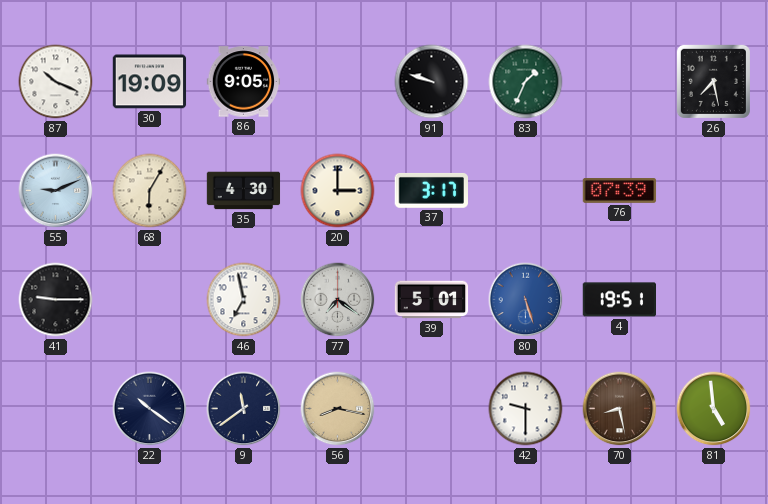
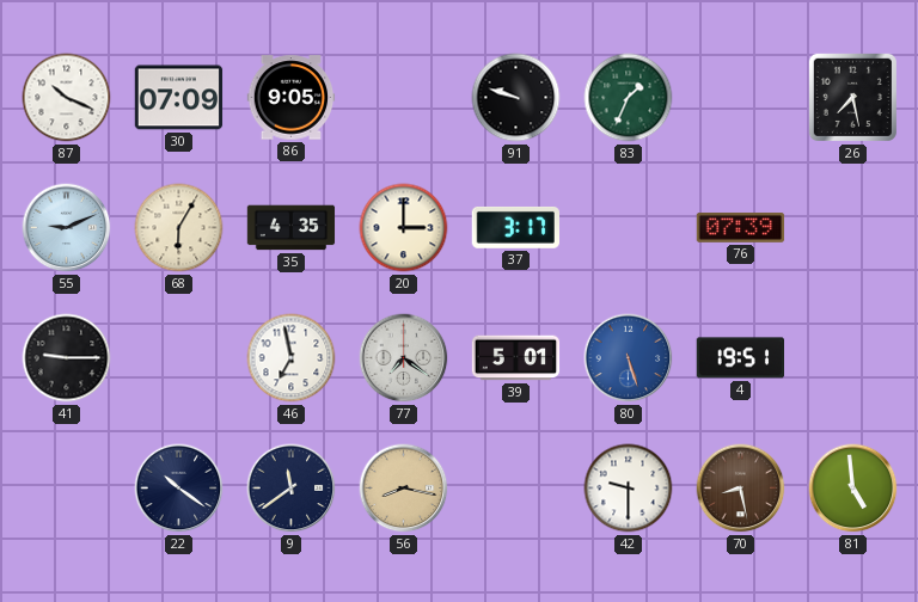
30: 19:09 -> 07:09
35: 4:30 -> 4:35
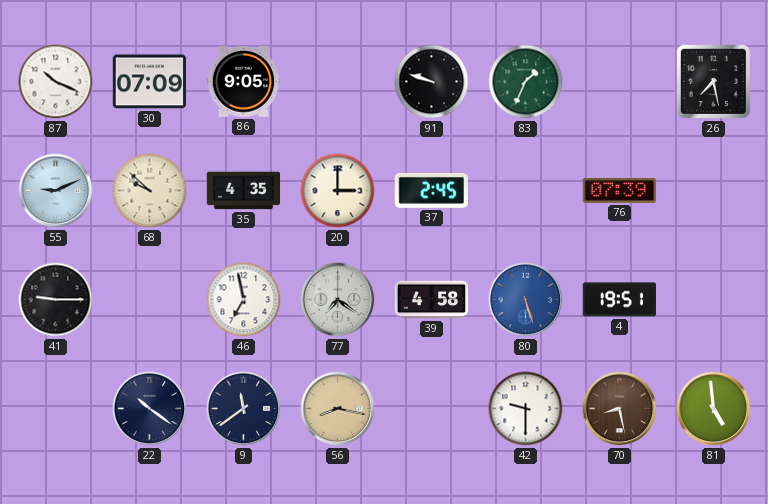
68: 6:05 -> 9:52
37: 3:17 -> 2:45
39: 5:01 -> 4:58
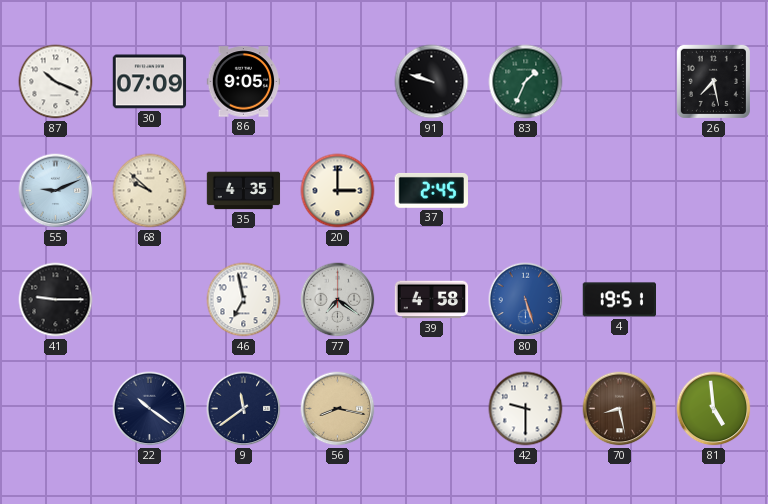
76: 07:39 -> none
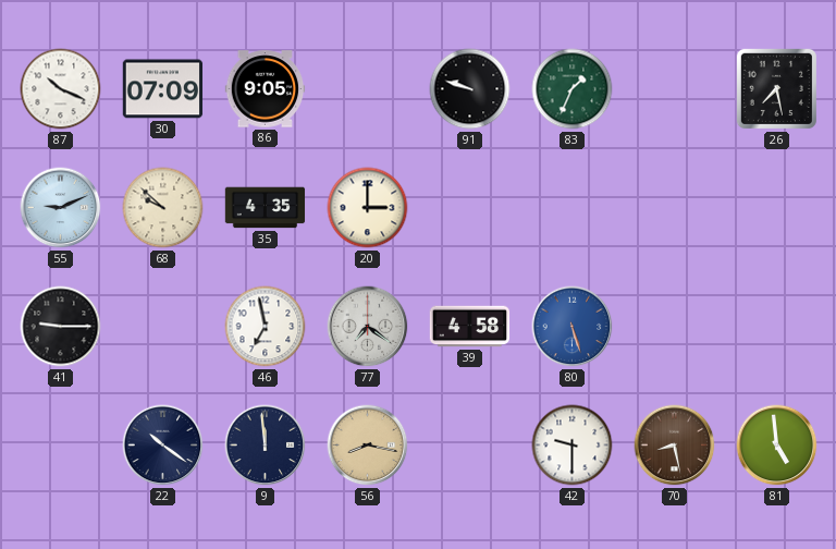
37: 2:45 -> none
4: 19:51 -> none
9: 11:39 -> 11:59
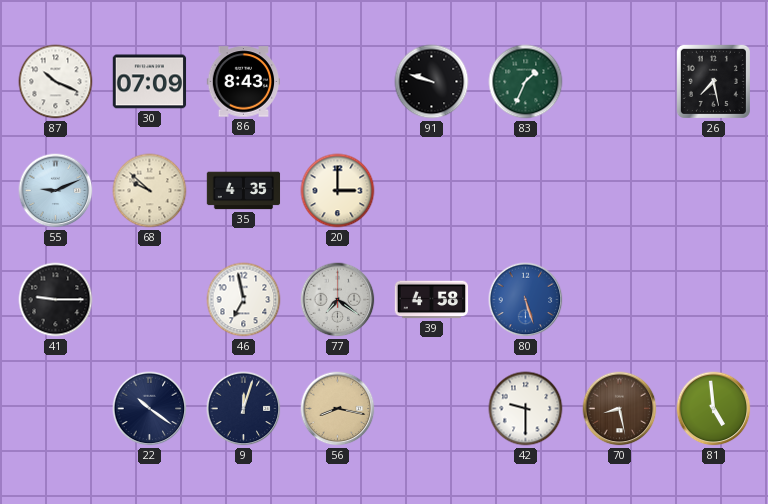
86: 9:05 -> 8:43
9: 11:59 -> 12:03
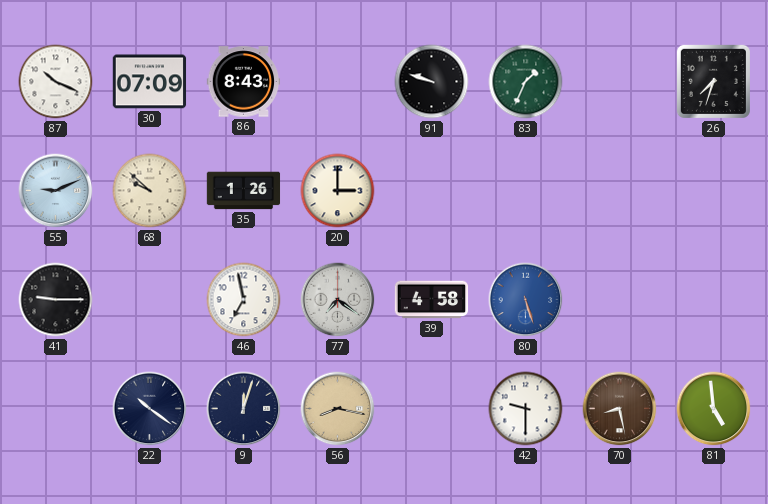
26: 7:28 -> 7:33
35: 4:35 -> 1:26
